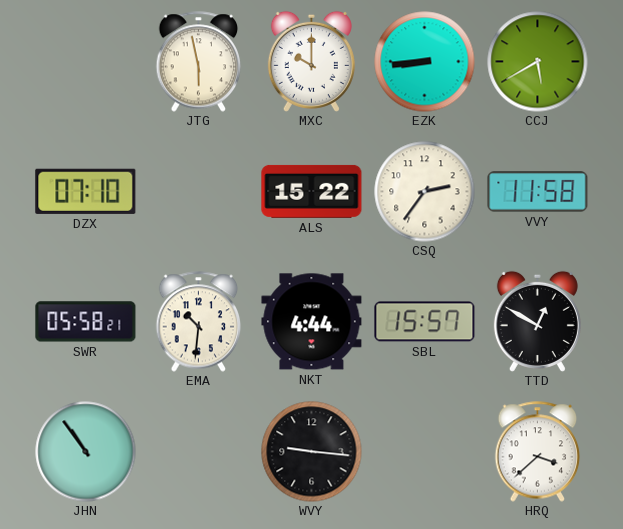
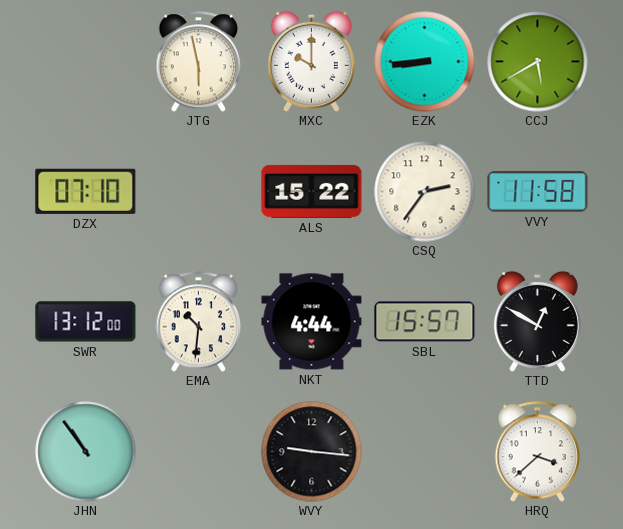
SWR: 05:58 -> 13:12
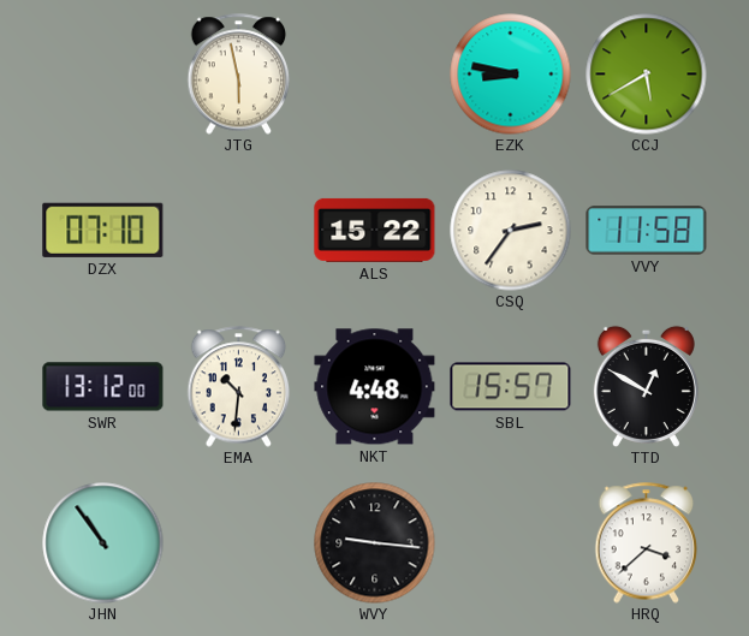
MXC: 10:00 -> none
EZK: 8:44 -> 8:47
NKT: 4:44 -> 4:48
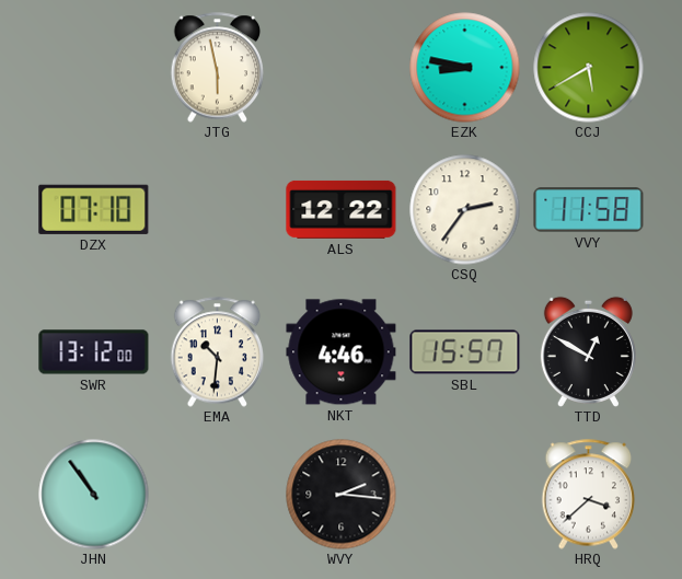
ALS: 15:22 -> 12:22
NKT: 4:48 -> 4:46
WVY: 9:16 -> 2:16
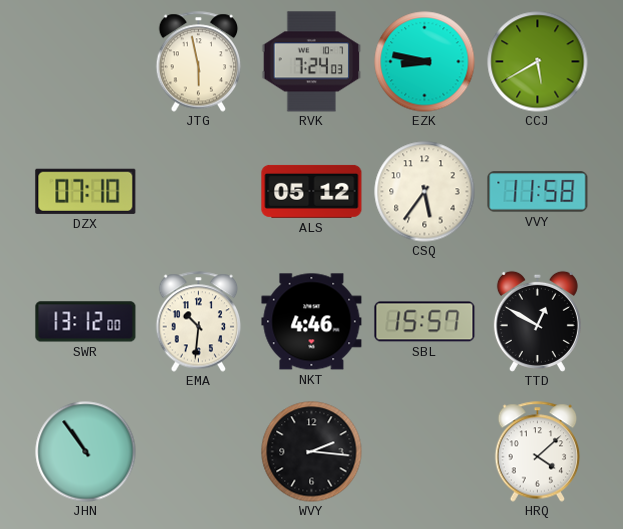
RVK: none -> 7:24
ALS: 12:22 -> 05:12
CSQ: 2:36 -> 5:36
HRQ: 3:38 -> 4:08
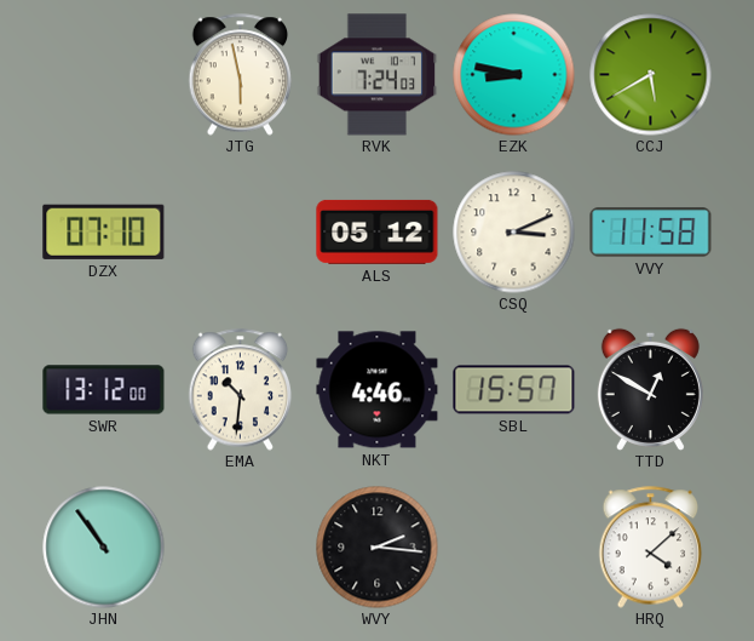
CSQ: 5:36 -> 3:11
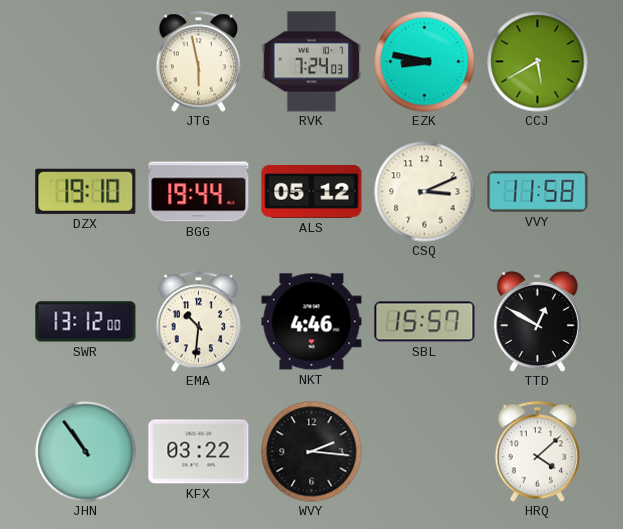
DZX: 07:10 -> 19:10
BGG: none -> 19:44
KFX: none -> 03:22
